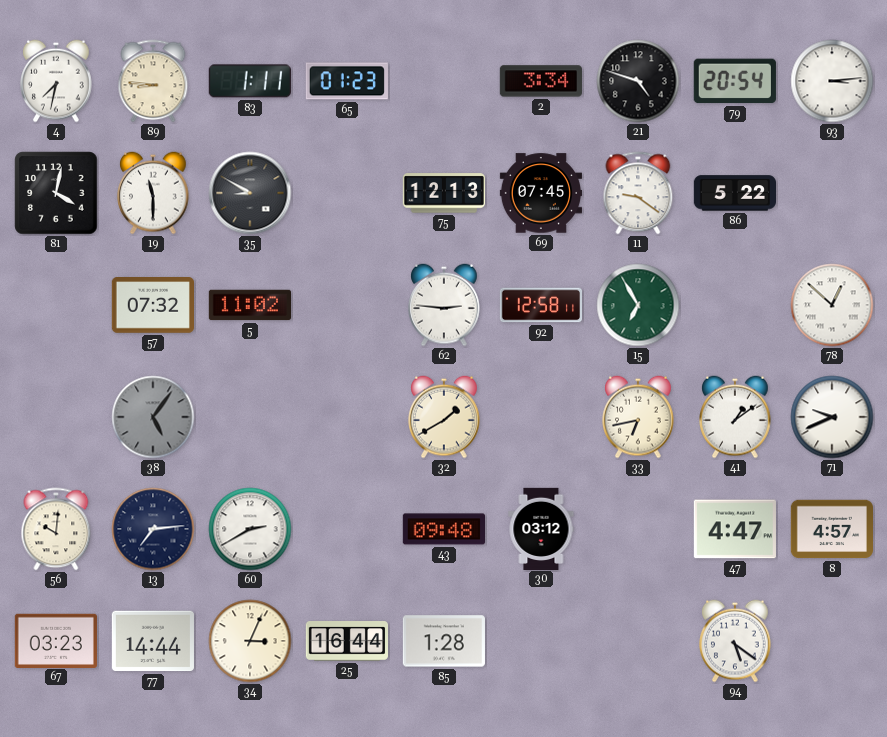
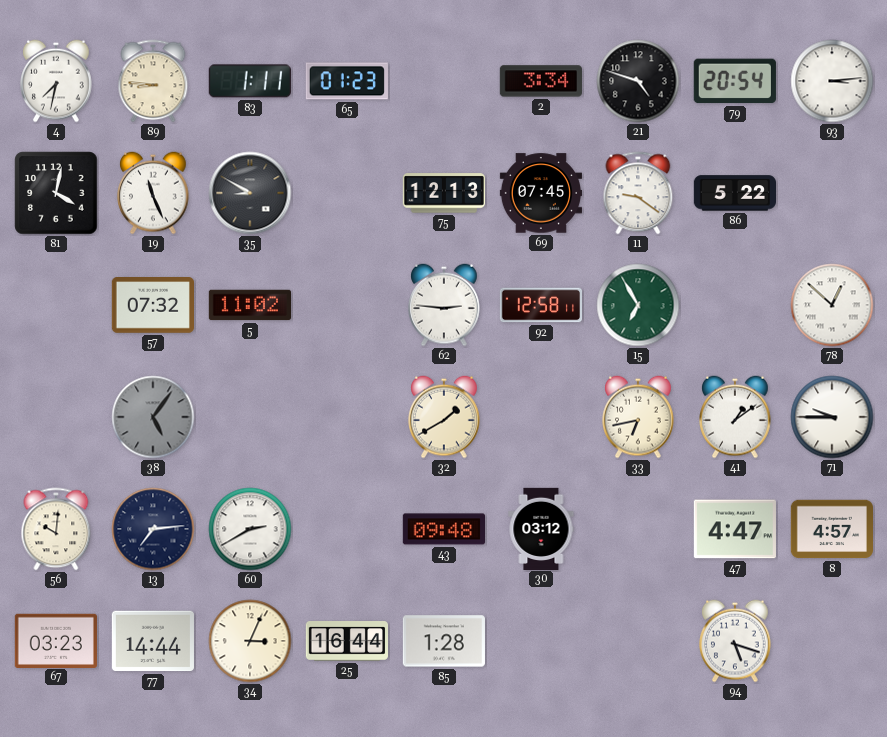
19: 11:30 -> 11:26
71: 9:41 -> 9:45
94: 5:21 -> 5:18
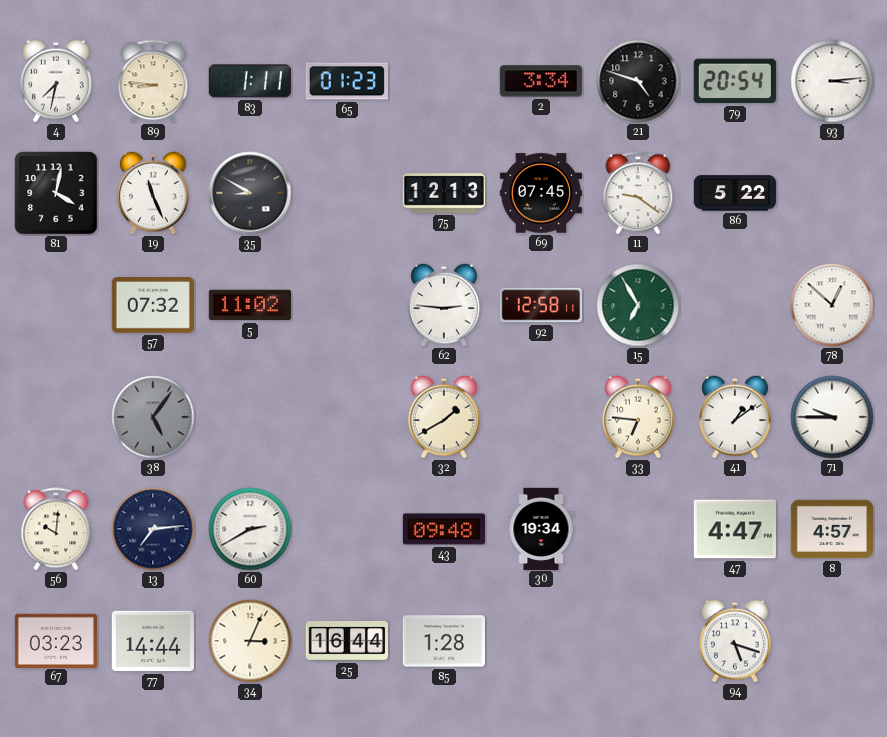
33: 6:43 -> 6:46
30: 03:12 -> 19:34
